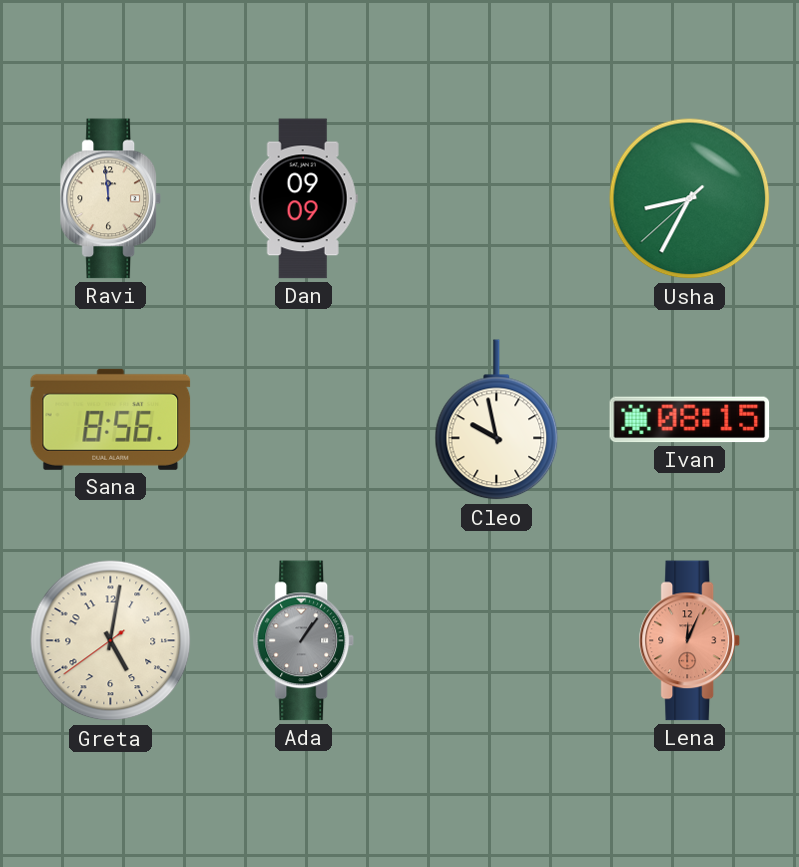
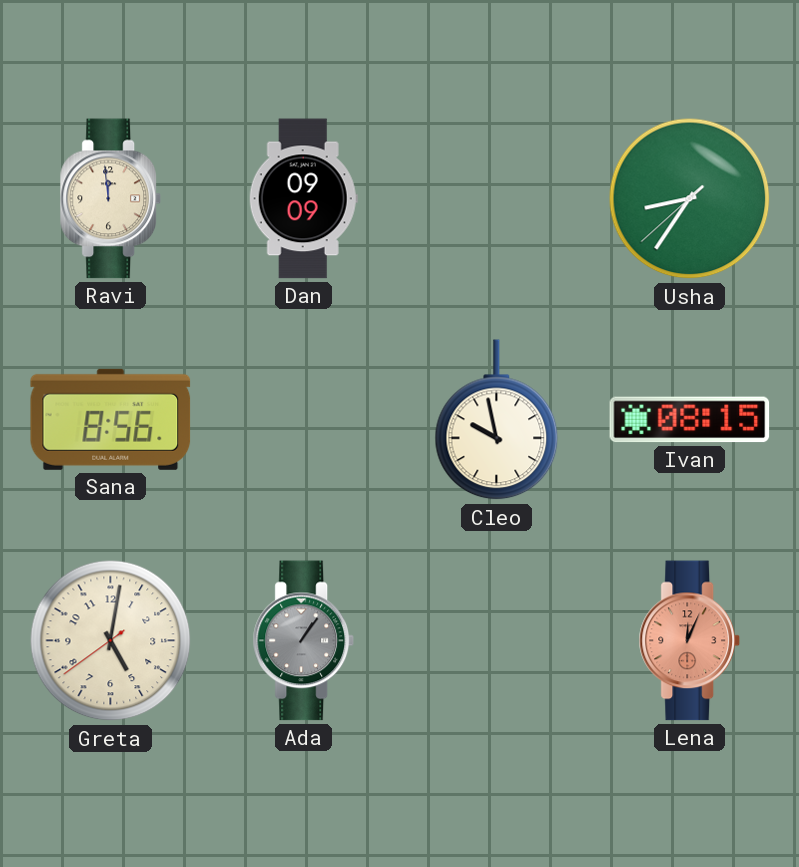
Usha: 8:34 -> 8:35
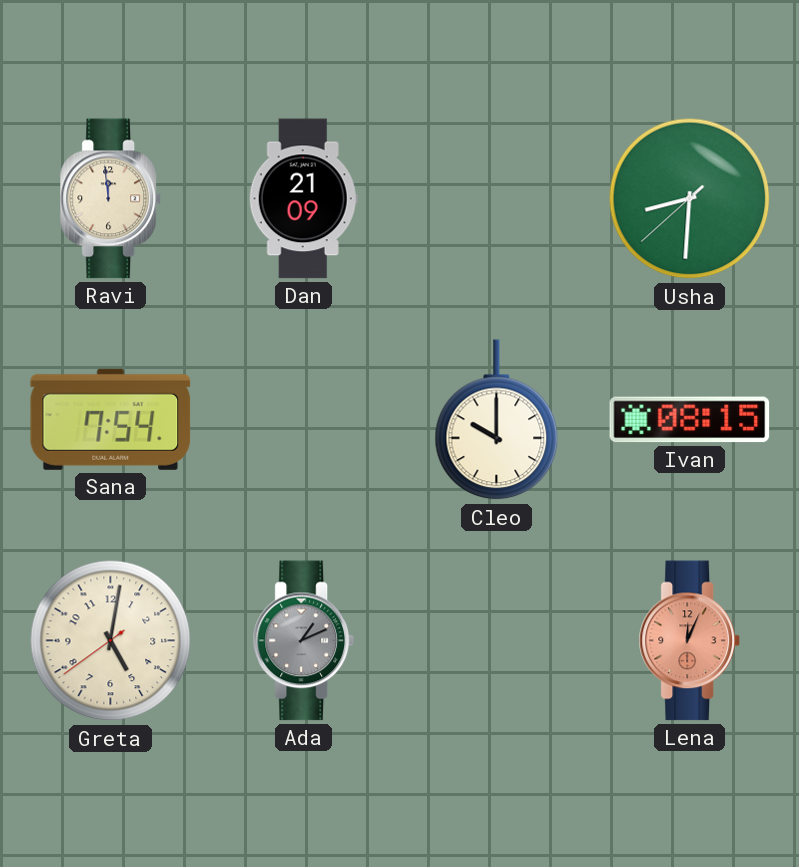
Dan: 09:09 -> 21:09
Usha: 8:35 -> 8:30
Sana: 8:56 -> 7:54
Cleo: 9:58 -> 10:00
Ada: 1:06 -> 1:11
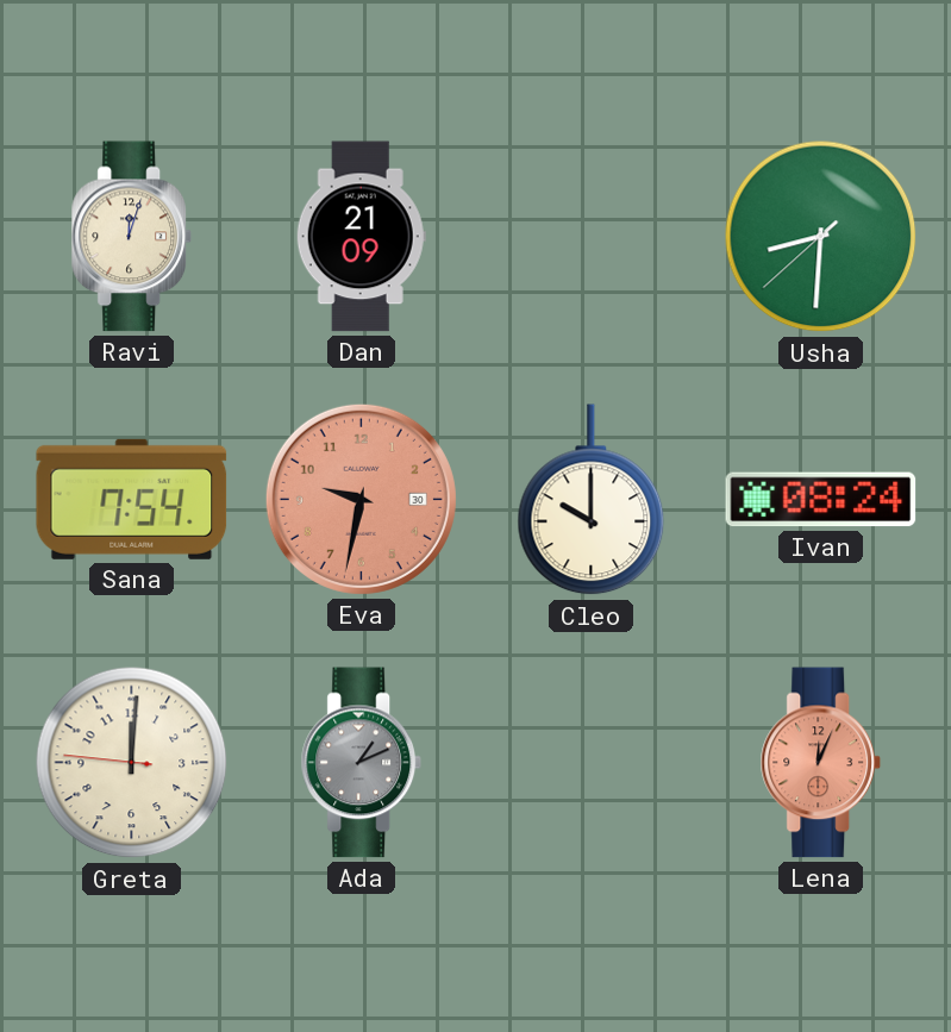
Ravi: 11:59 -> 12:03
Eva: none -> 9:32
Ivan: 08:15 -> 08:24
Greta: 5:01 -> 12:00
